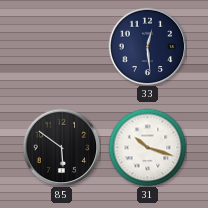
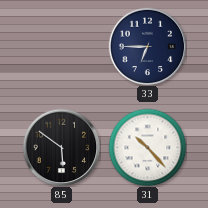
33: 12:29 -> 6:45
31: 10:18 -> 10:23
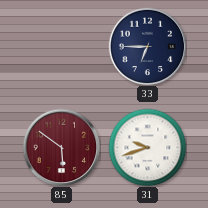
85 dial: black -> burgundy
31: 10:23 -> 9:42
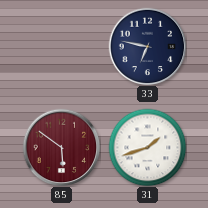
33: 6:45 -> 6:47
31: 9:42 -> 1:42
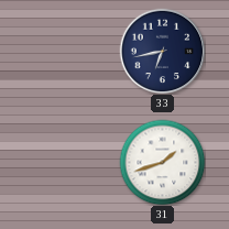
33: 6:47 -> 6:43
85: 5:51 -> none
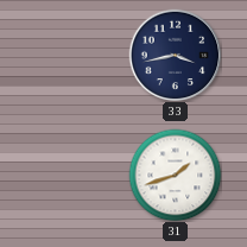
33: 6:43 -> 3:43
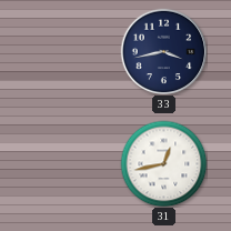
31: 1:42 -> 12:43
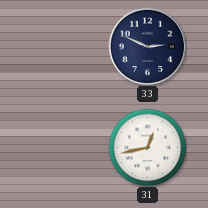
33: 3:43 -> 2:49
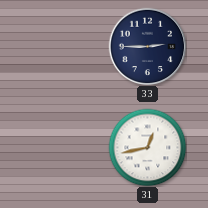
33: 2:49 -> 2:45
